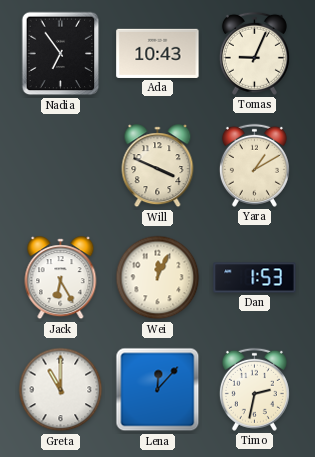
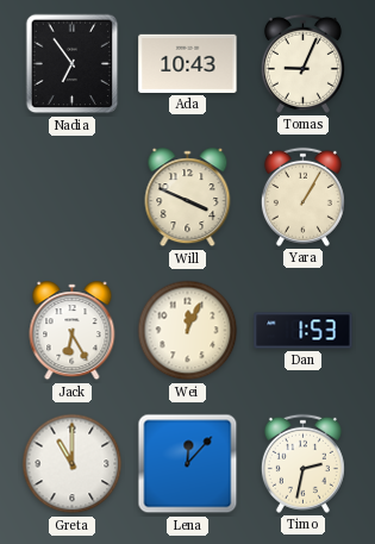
Yara: 1:10 -> 1:05
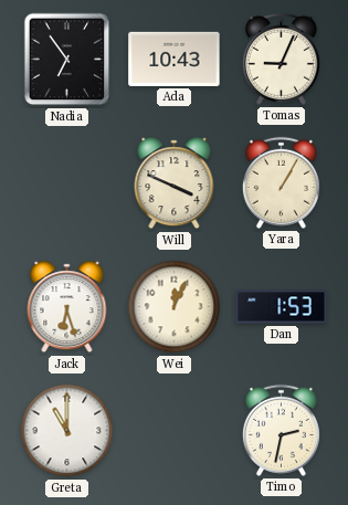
Jack: 6:25 -> 6:27
Lena: 12:07 -> none
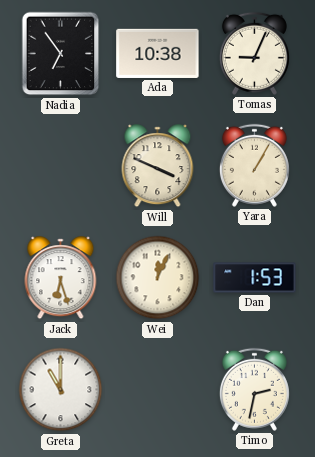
Ada: 10:43 -> 10:38
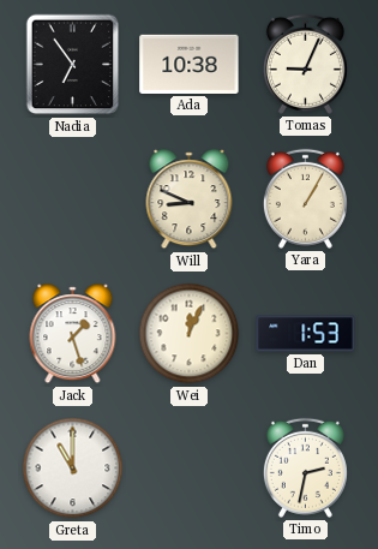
Will: 3:49 -> 8:49
Jack: 6:27 -> 1:27
